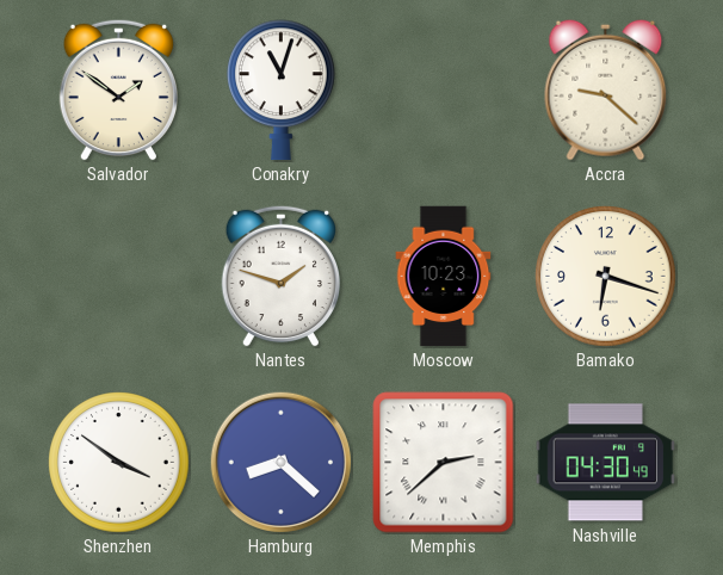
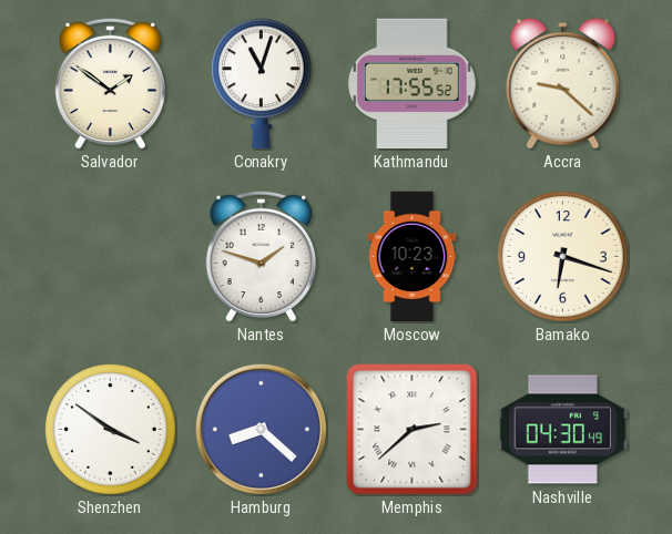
Kathmandu: none -> 17:55
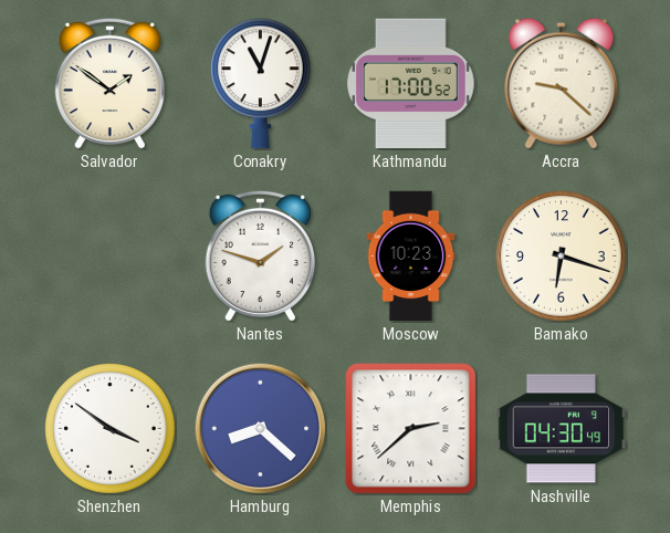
Kathmandu: 17:55 -> 17:00
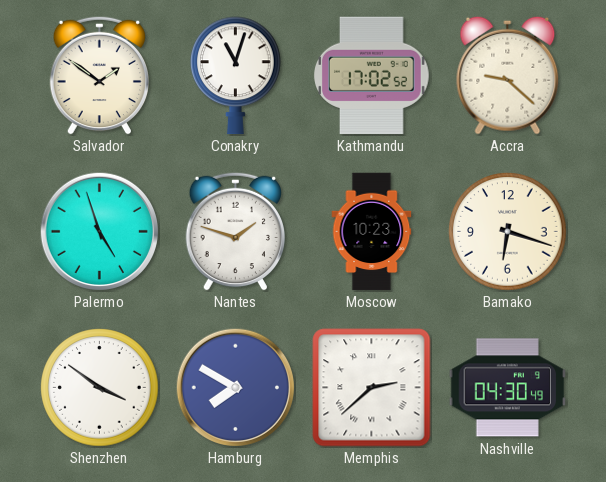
Kathmandu: 17:00 -> 17:02
Palermo: none -> 4:57
Hamburg: 8:22 -> 7:50
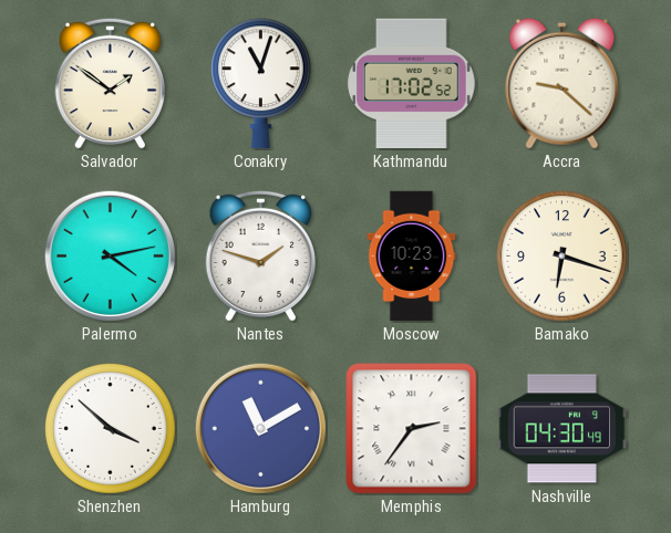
Palermo: 4:57 -> 4:13
Shenzhen: 3:51 -> 3:52
Hamburg: 7:50 -> 11:10
Memphis: 2:38 -> 2:36
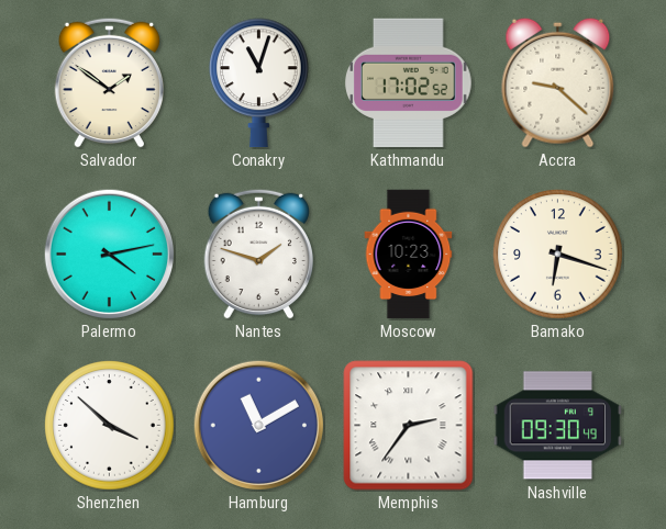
Nashville: 04:30 -> 09:30
